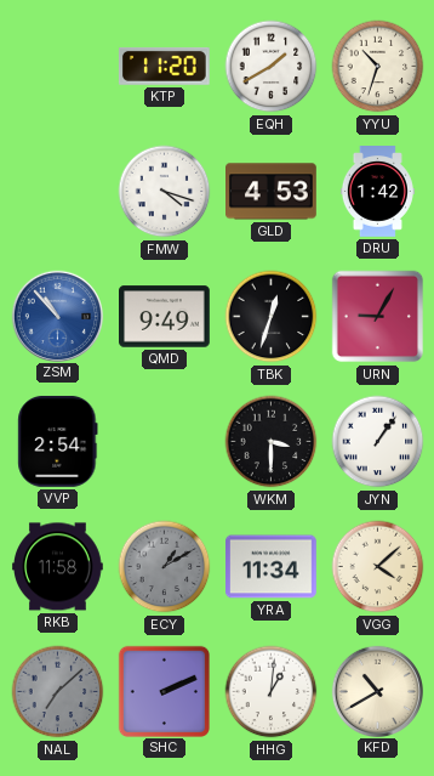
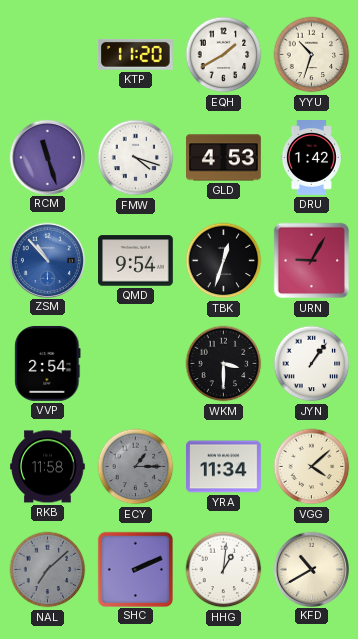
RCM: none -> 11:27
QMD: 9:49 -> 9:54
ECY: 1:10 -> 1:15
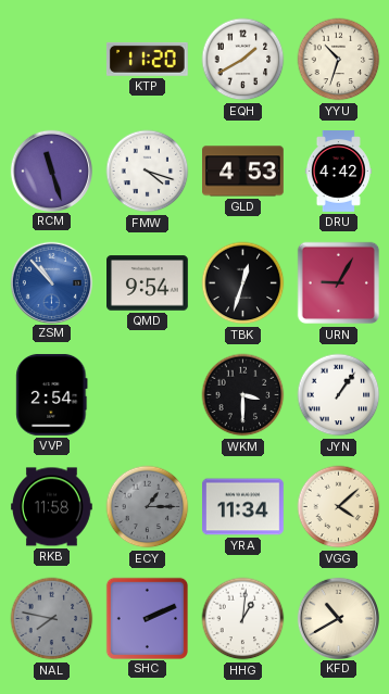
DRU: 1:42 -> 4:42
NAL: 7:08 -> 7:47
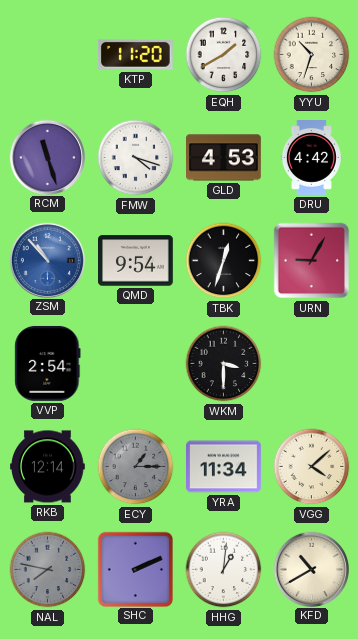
JYN: 1:06 -> none
RKB: 11:58 -> 12:14
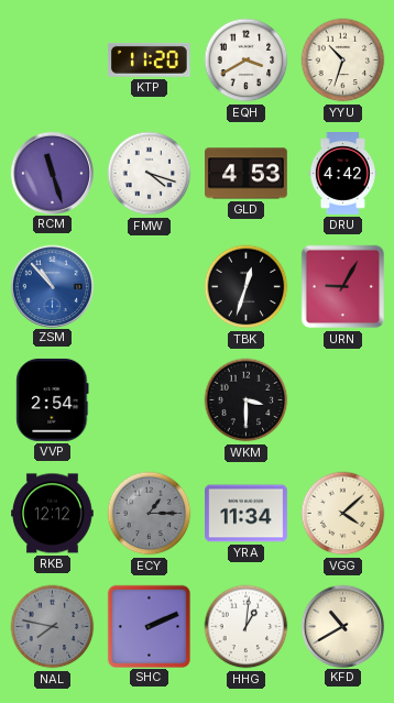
EQH: 1:40 -> 3:40
QMD: 9:54 -> none
RKB: 12:14 -> 12:12
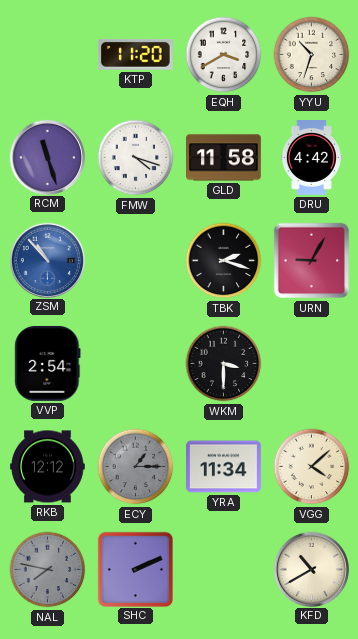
GLD: 4:53 -> 11:58
TBK: 12:33 -> 2:18
HHG: 1:01 -> none
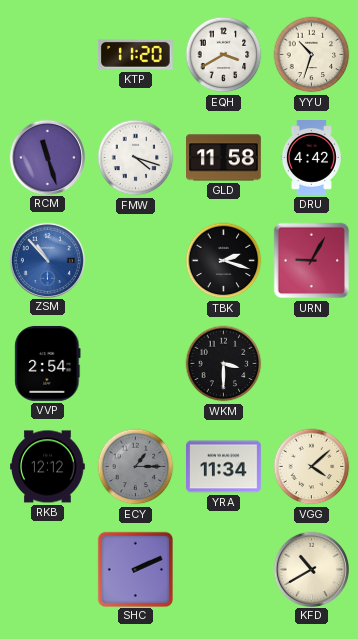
NAL: 7:47 -> none
